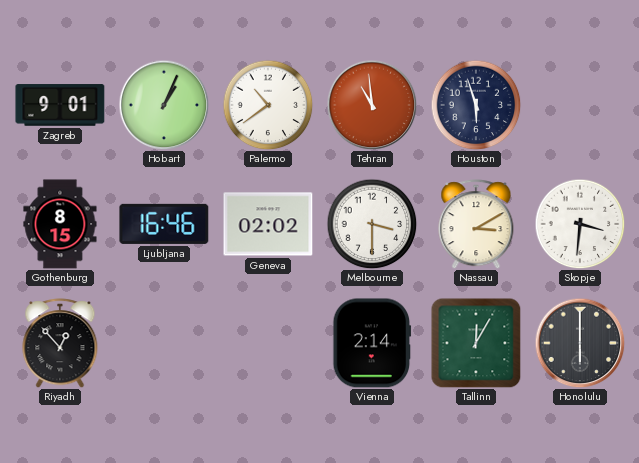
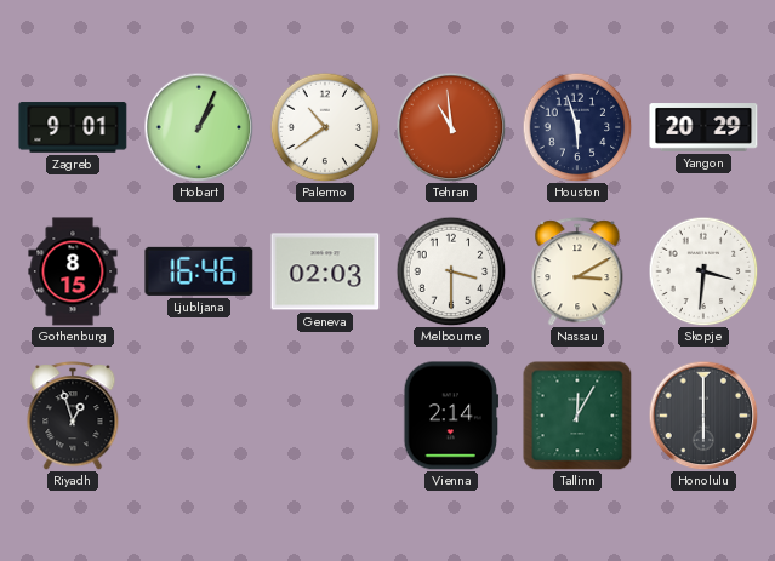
Yangon: none -> 20:29
Geneva: 02:02 -> 02:03
Riyadh: 12:53 -> 12:57
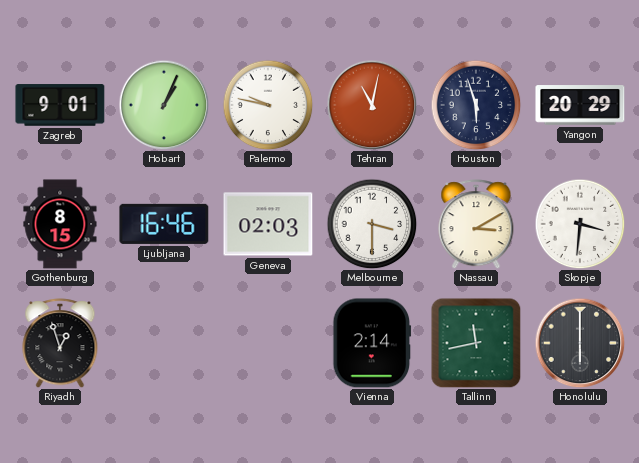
Palermo: 10:39 -> 9:47
Tehran: 10:59 -> 11:02
Tallinn: 12:05 -> 11:43
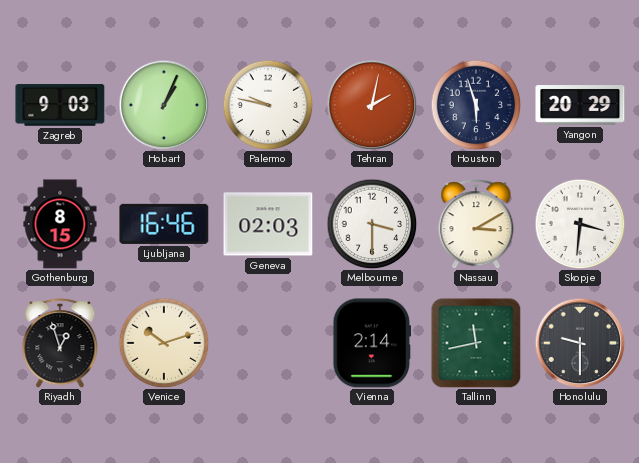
Zagreb: 9:01 -> 9:03
Tehran: 11:02 -> 2:02
Venice: none -> 10:12
Honolulu: 6:00 -> 9:30
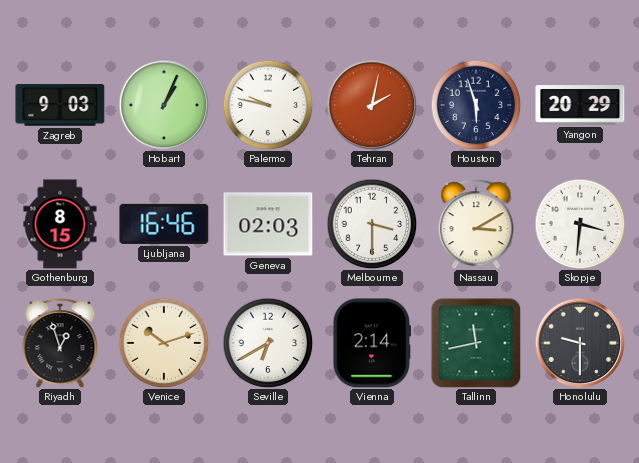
Seville: none -> 6:40
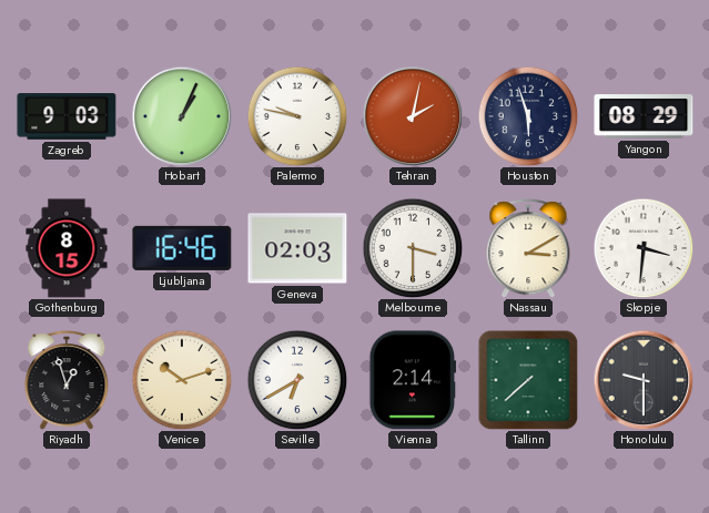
Yangon: 20:29 -> 08:29
Tallinn: 11:43 -> 7:38
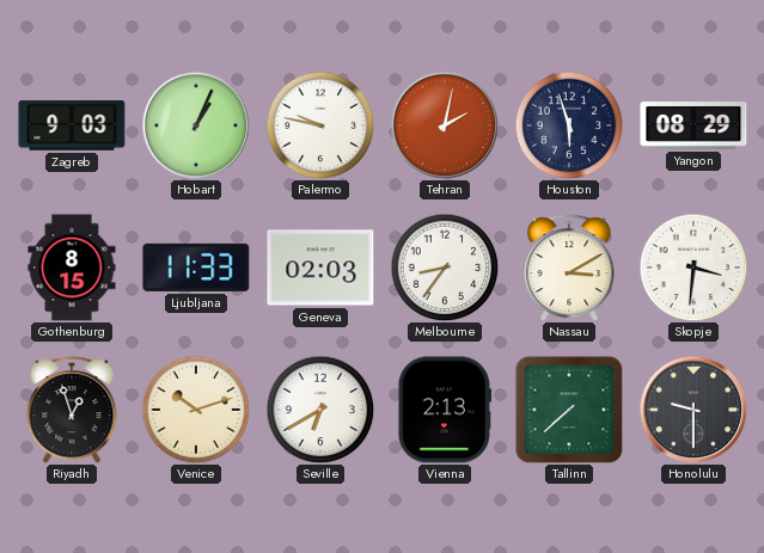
Ljubljana: 16:46 -> 11:33
Melbourne: 3:30 -> 8:36
Vienna: 2:14 -> 2:13
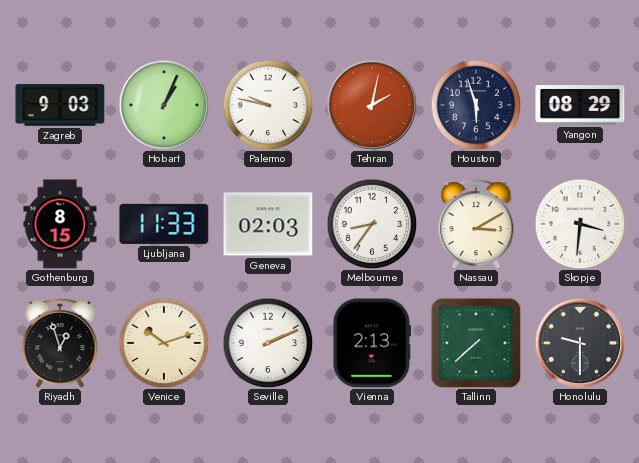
Seville: 6:40 -> 2:11
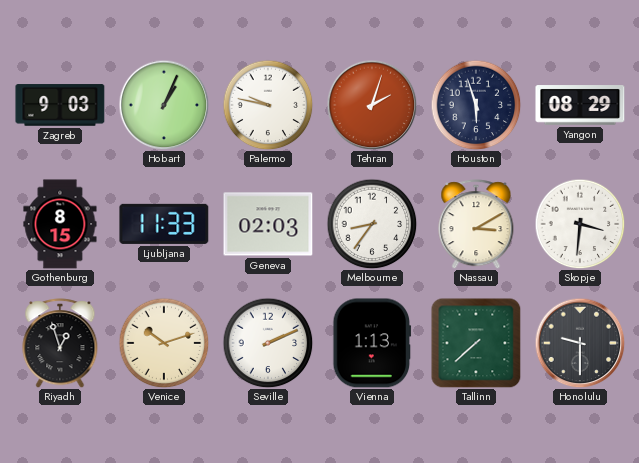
Tehran: 2:02 -> 2:03
Vienna: 2:13 -> 1:13
